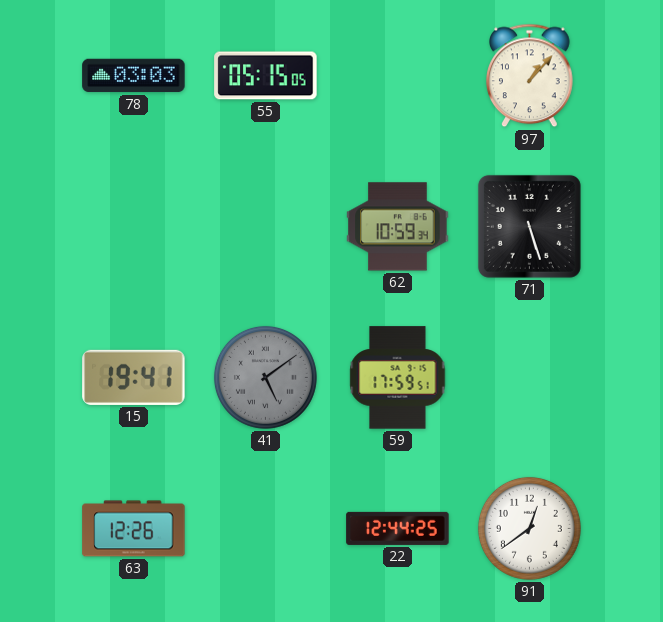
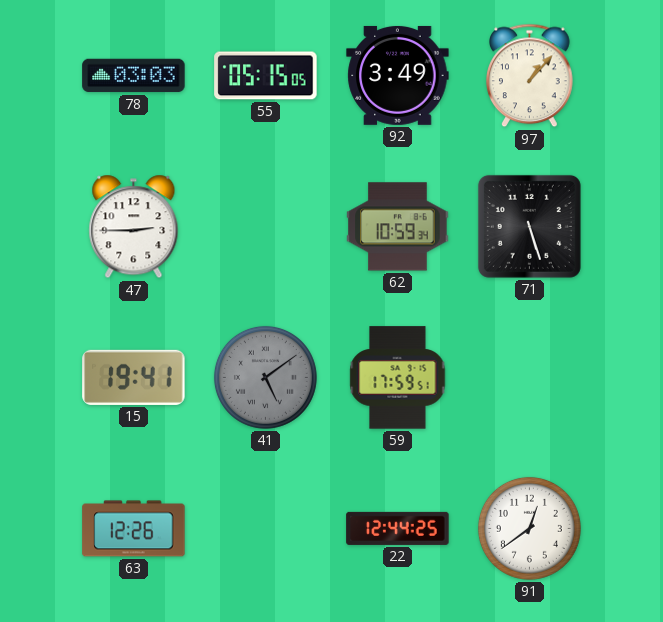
92: none -> 3:49
47: none -> 2:45
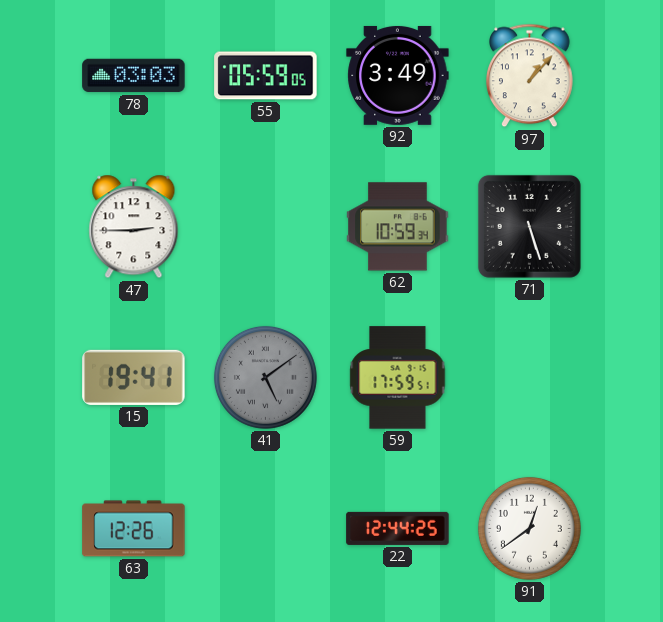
55: 05:15 -> 05:59
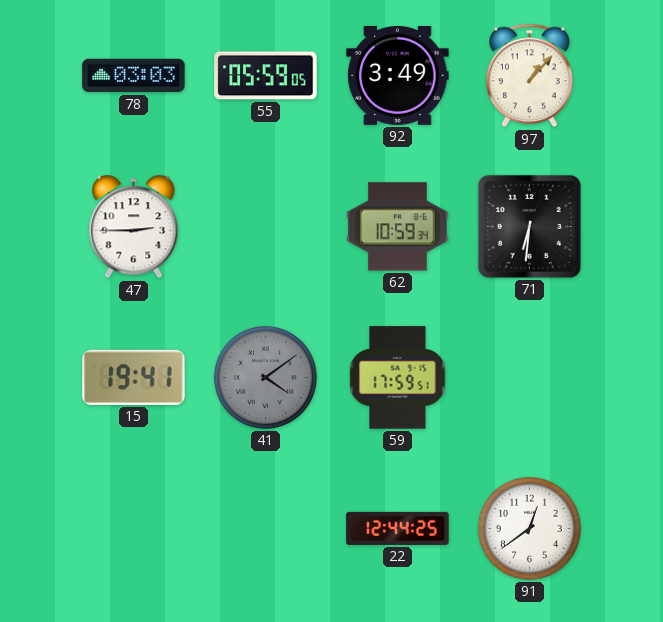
71: 5:27 -> 6:31
41: 5:09 -> 4:09
63: 12:26 -> none
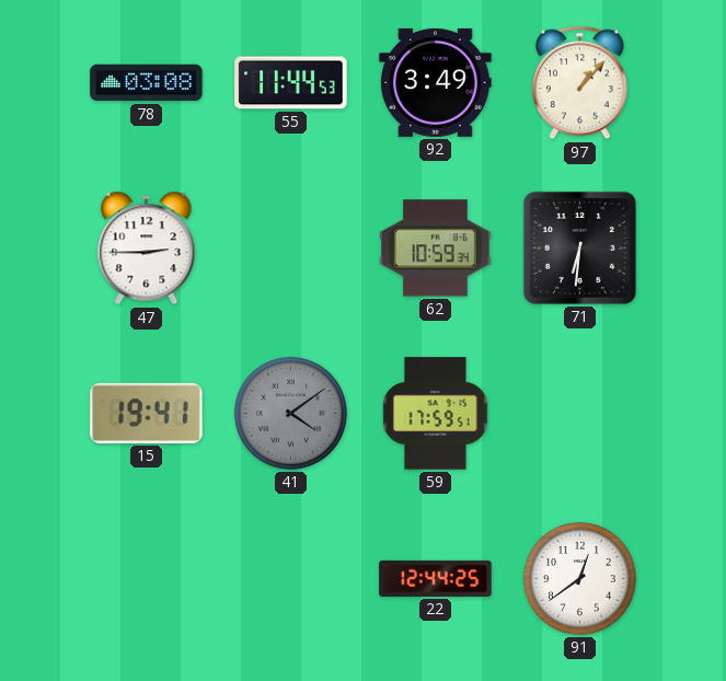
78: 03:03 -> 03:08
55: 05:59 -> 11:44
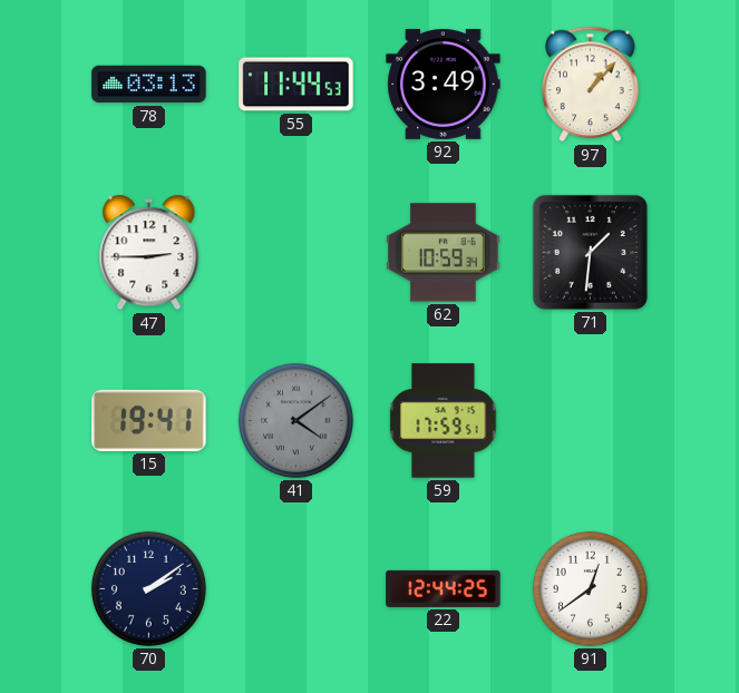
78: 03:08 -> 03:13
71: 6:31 -> 1:31
70: none -> 2:09
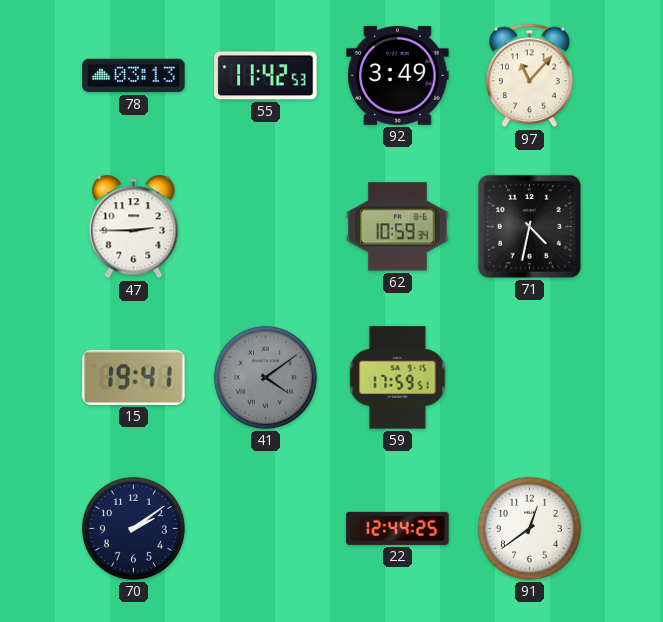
55: 11:44 -> 11:42
97: 1:07 -> 11:07
71: 1:31 -> 4:32
